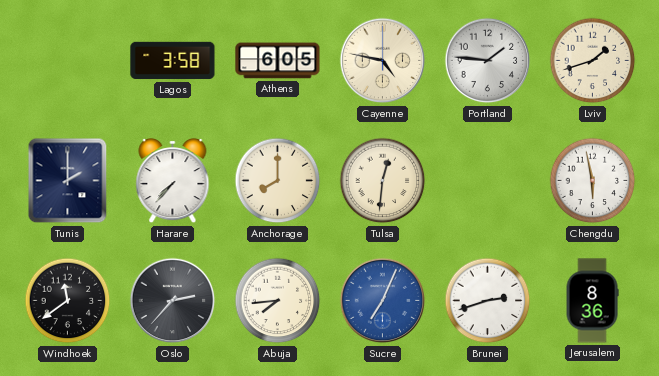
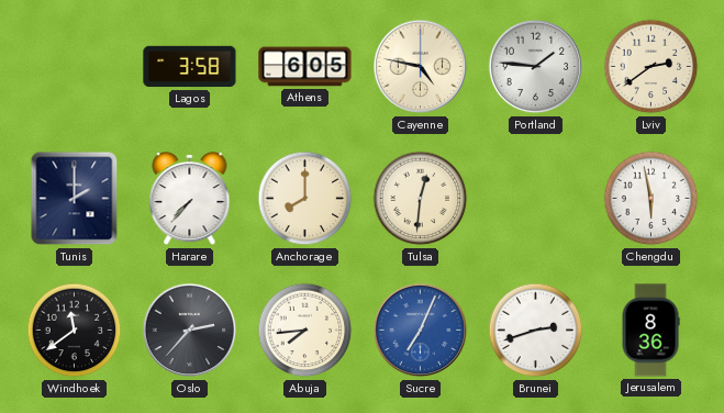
Lviv: 1:42 -> 2:39
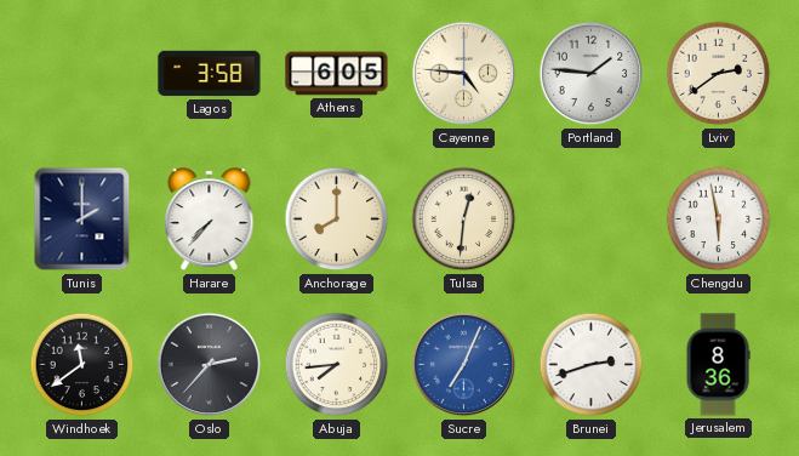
Cayenne: 4:47 -> 4:46
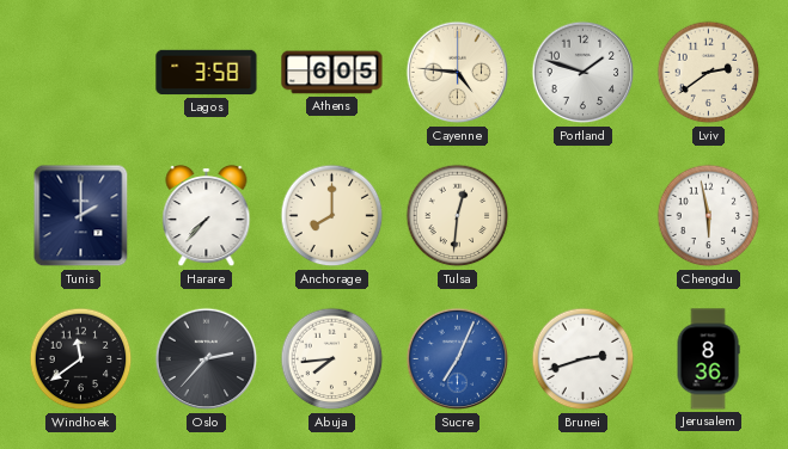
Portland: 1:46 -> 1:48
